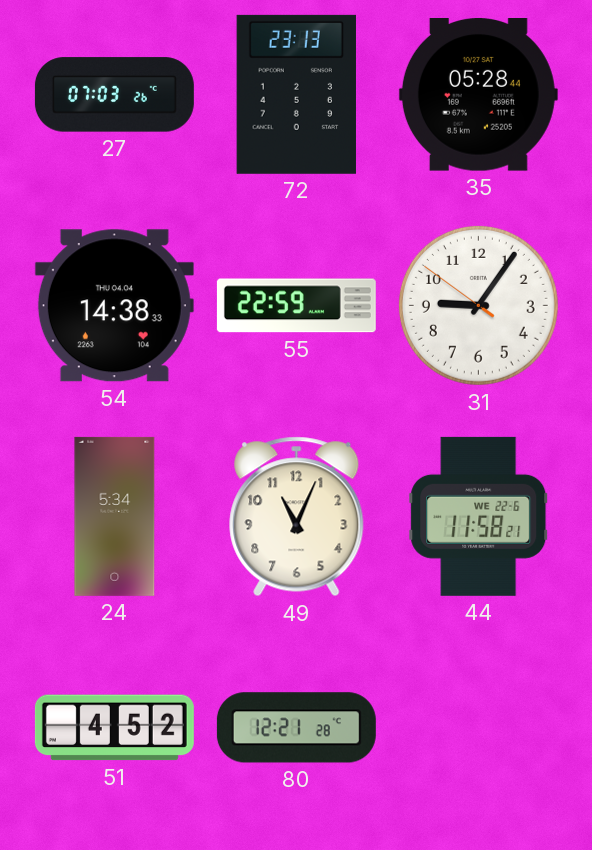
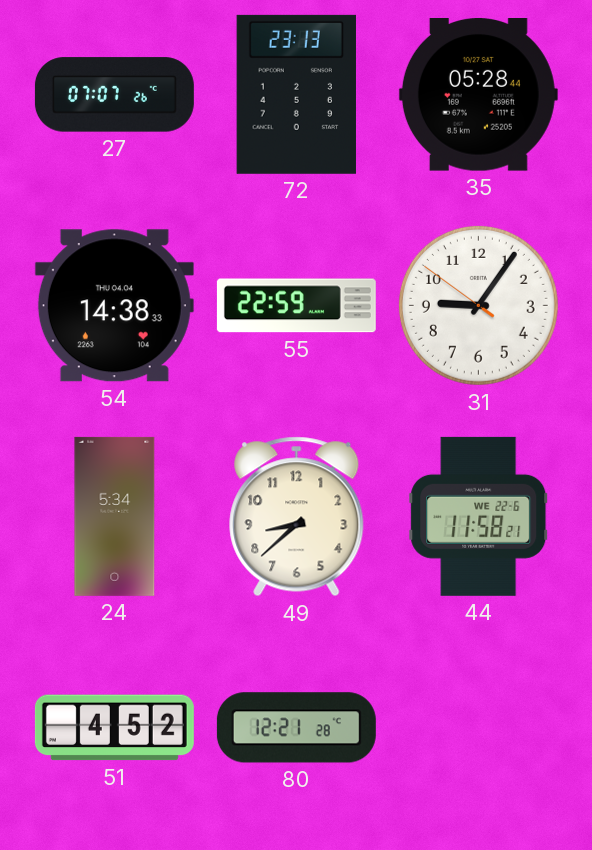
27: 07:03 -> 07:07
49: 11:04 -> 8:38
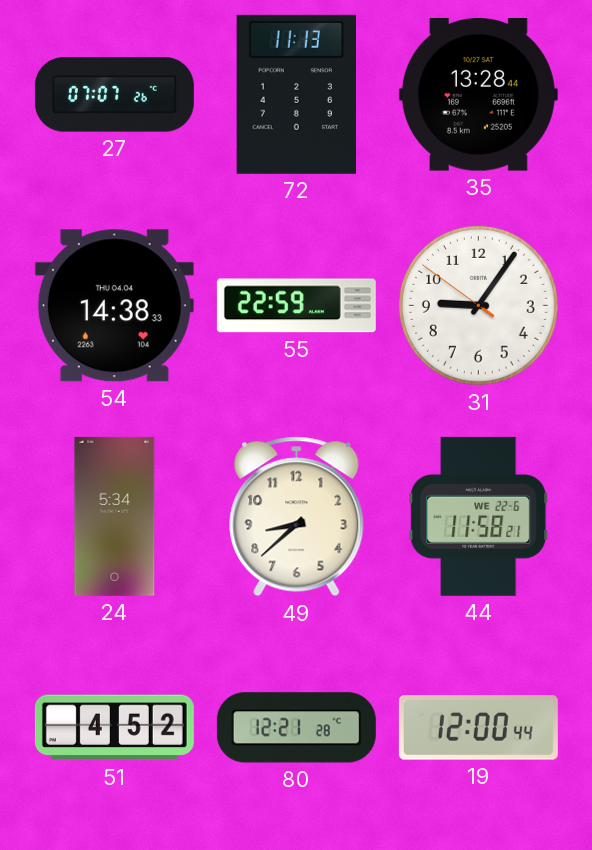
72: 23:13 -> 11:13
35: 05:28 -> 13:28
19: none -> 12:00
